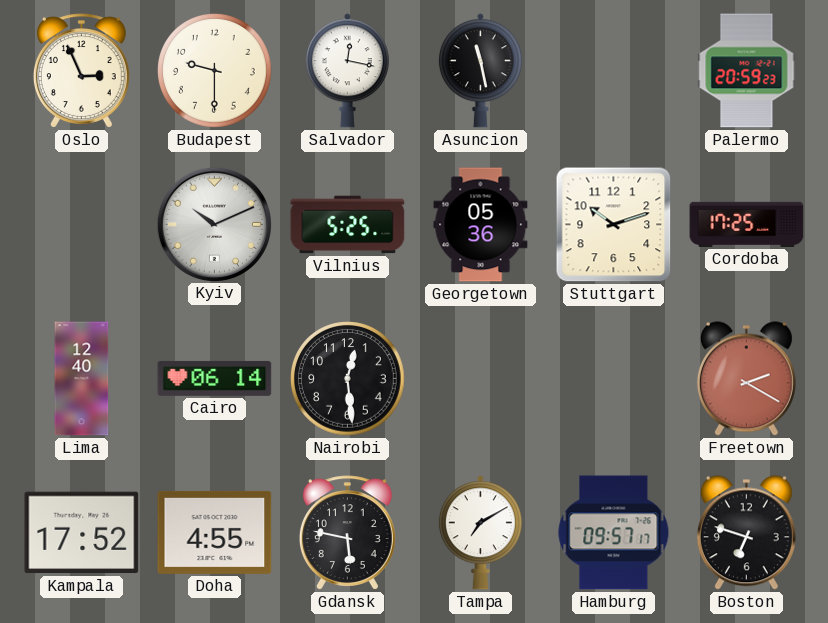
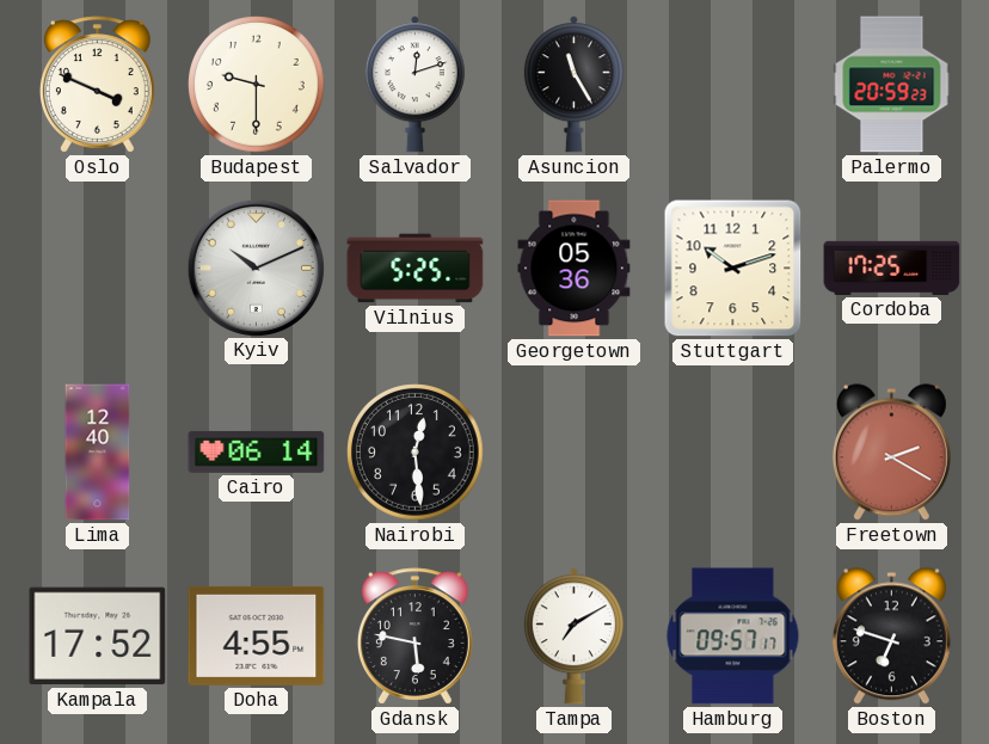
Oslo: 2:56 -> 3:49
Salvador: 12:17 -> 12:12
Asuncion: 11:28 -> 11:25
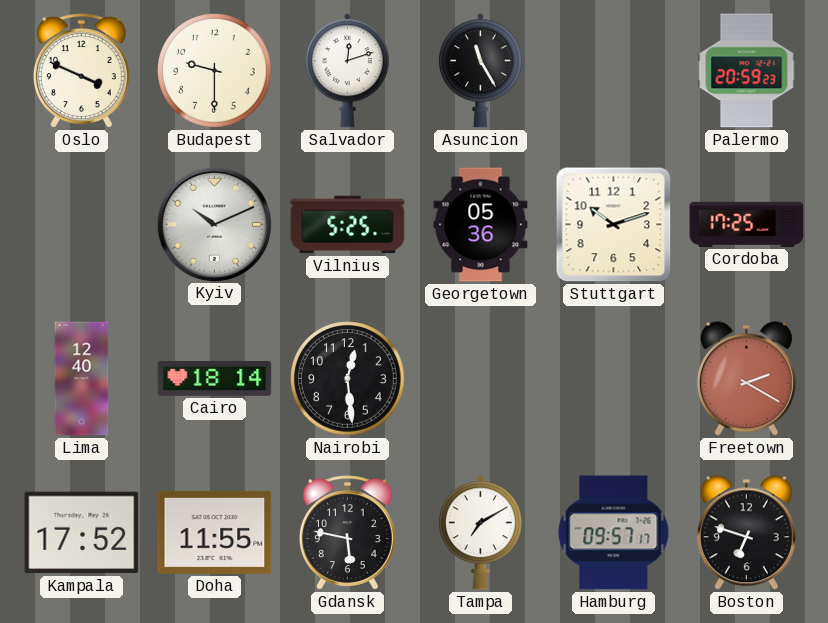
Cairo: 06:14 -> 18:14
Doha: 4:55 -> 11:55
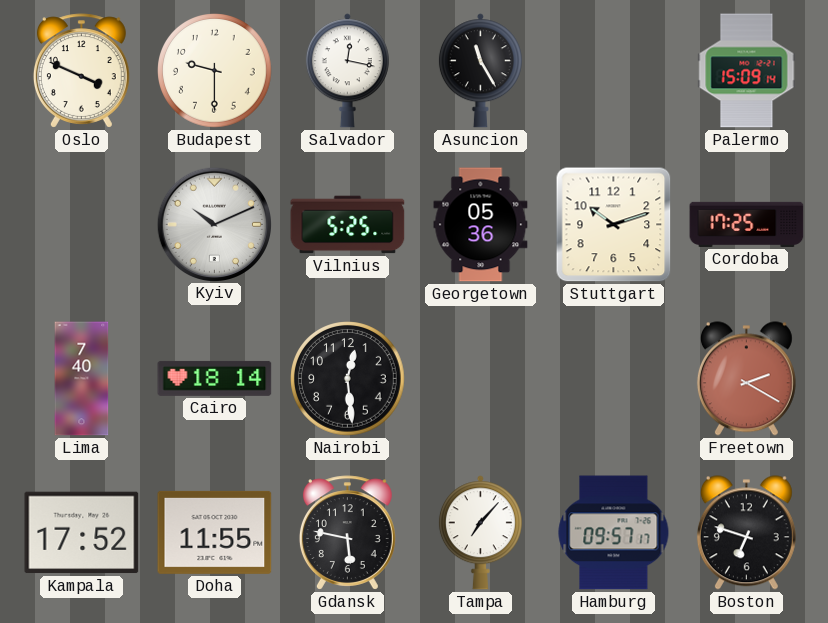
Salvador: 12:12 -> 12:17
Palermo: 20:59 -> 15:09
Lima: 12:40 -> 7:40
Tampa: 7:10 -> 7:07
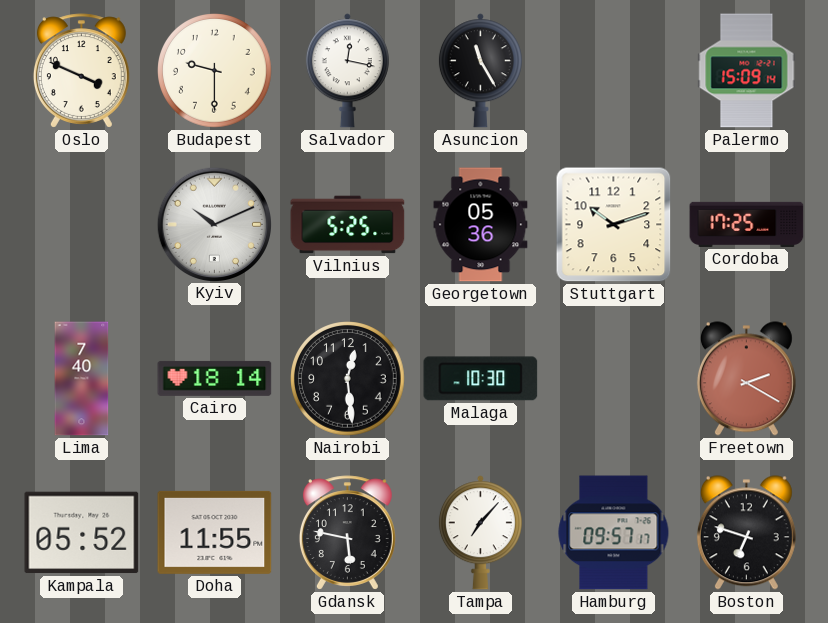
Malaga: none -> 10:30
Kampala: 17:52 -> 05:52
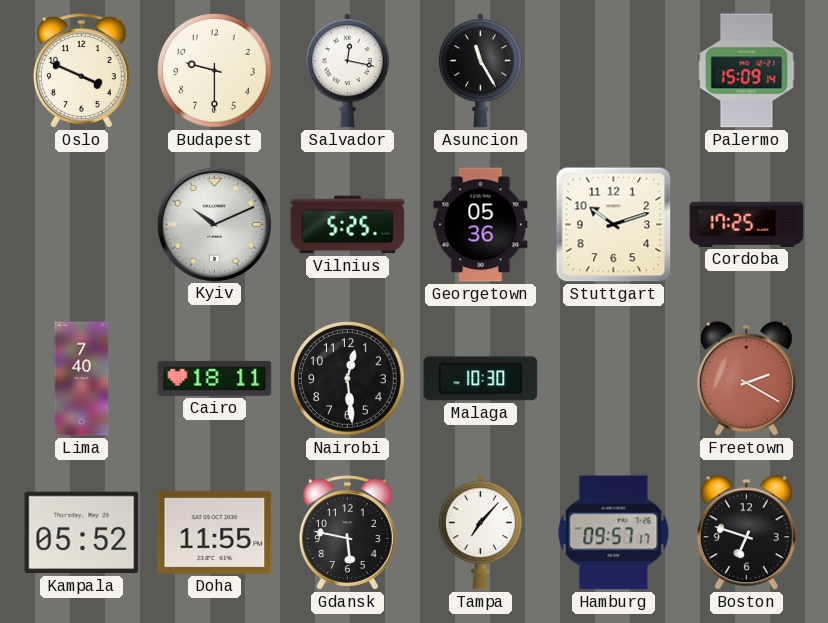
Cairo: 18:14 -> 18:11
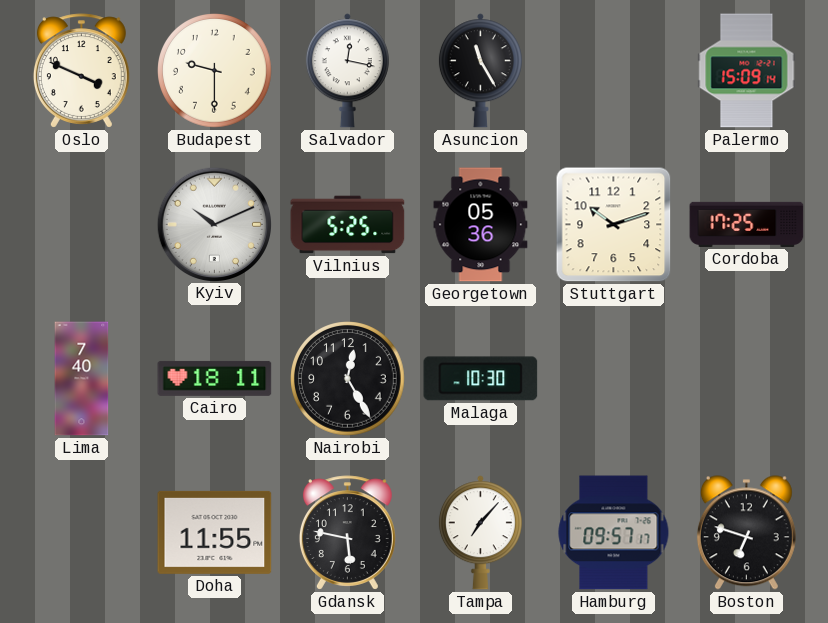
Nairobi: 12:29 -> 12:25
Freetown: 2:20 -> none
Kampala: 05:52 -> none
